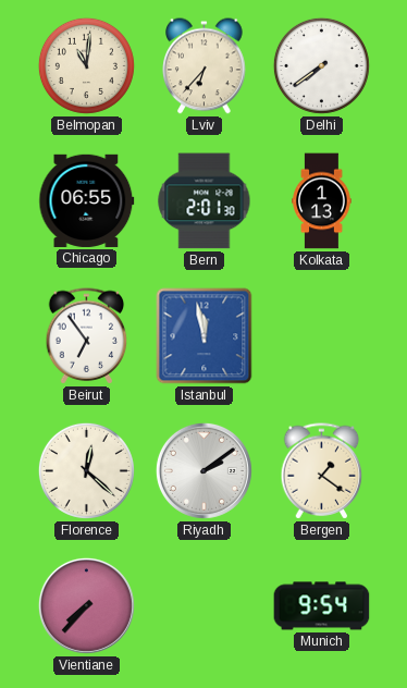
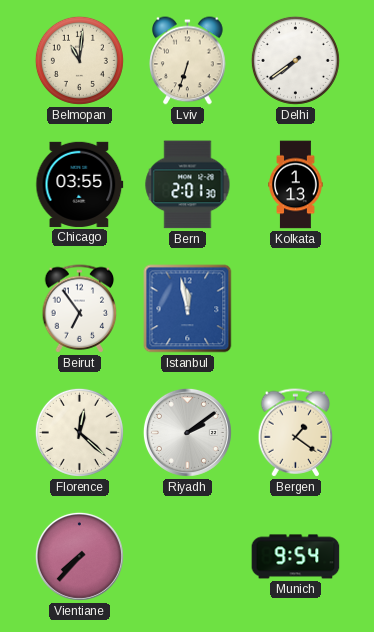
Lviv: 6:37 -> 6:33
Chicago: 06:55 -> 03:55
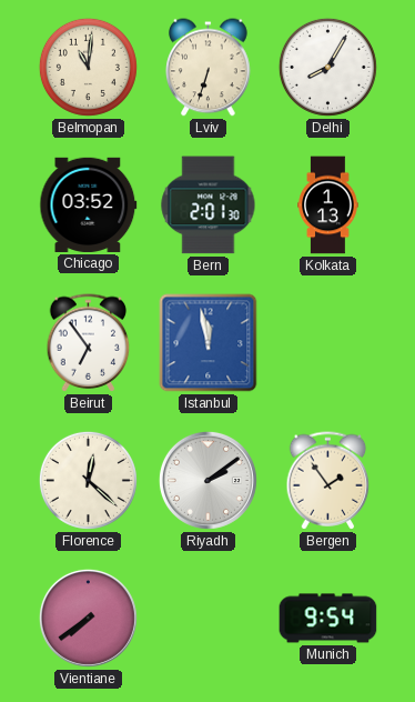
Delhi: 7:39 -> 8:05
Chicago: 03:55 -> 03:52
Bergen: 1:21 -> 1:54
Vientiane: 7:37 -> 7:39
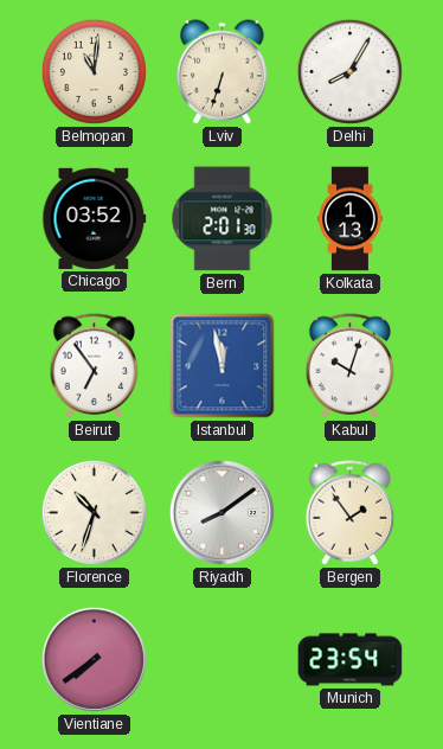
Kabul: none -> 10:03
Florence: 12:22 -> 10:33
Riyadh: 2:09 -> 8:09
Munich: 9:54 -> 23:54
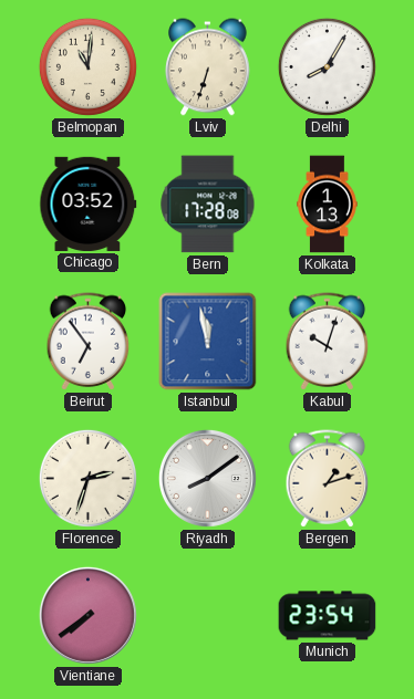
Bern: 2:01 -> 17:28
Florence: 10:33 -> 2:33
Bergen: 1:54 -> 1:12
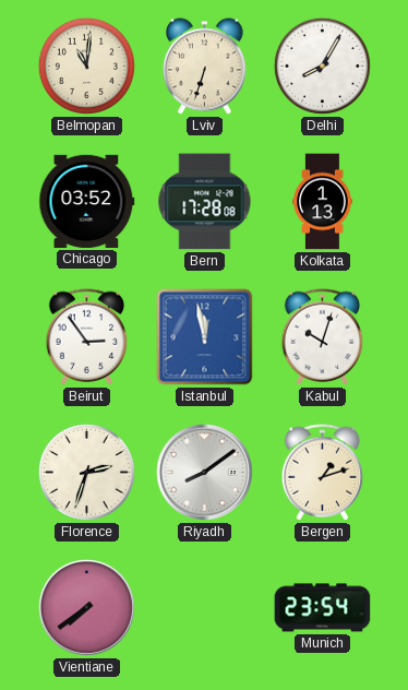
Beirut: 6:54 -> 2:54
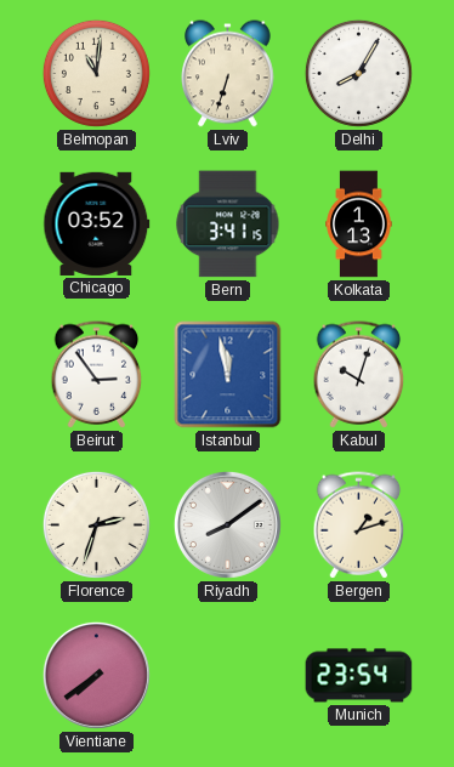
Bern: 17:28 -> 3:41
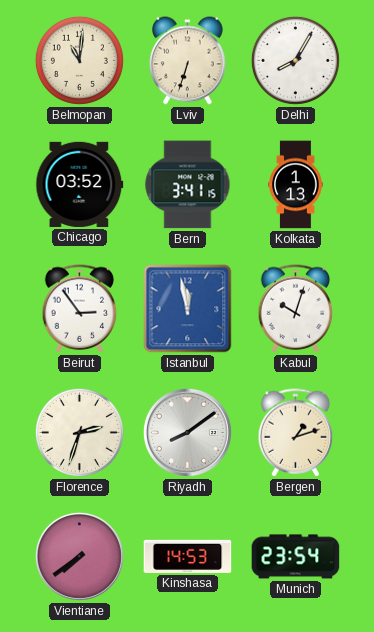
Kinshasa: none -> 14:53
